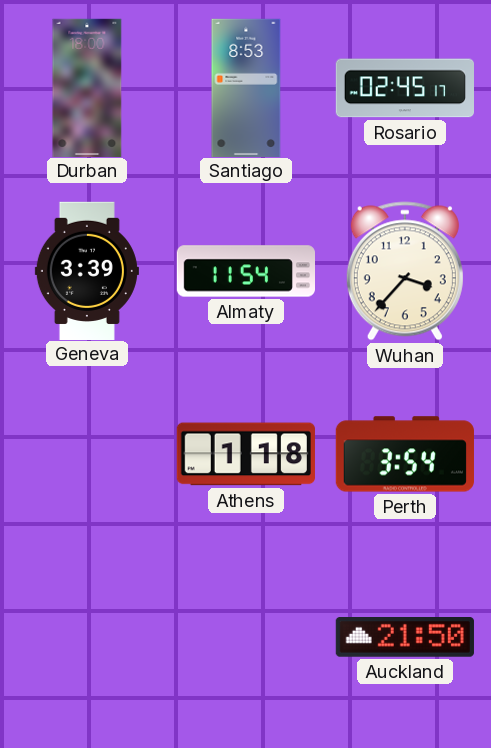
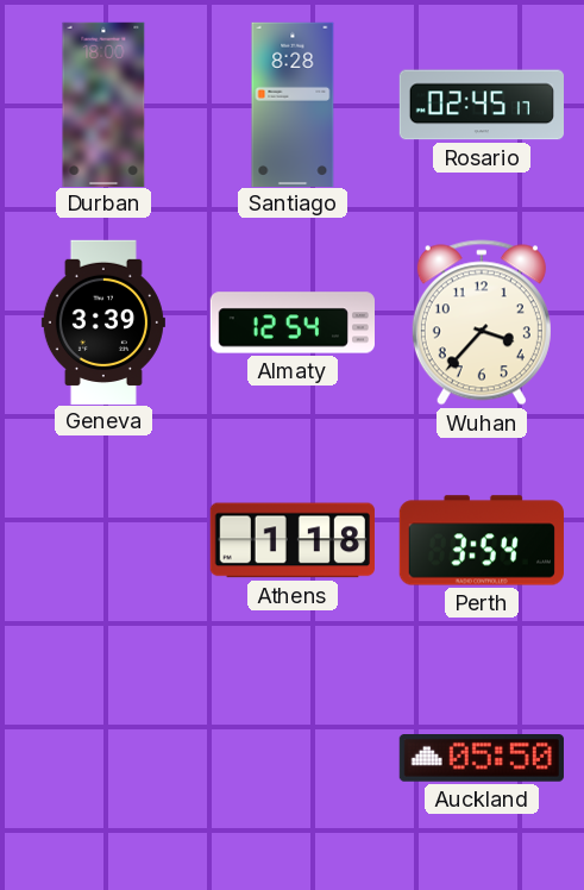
Santiago: 8:53 -> 8:28
Almaty: 11:54 -> 12:54
Auckland: 21:50 -> 05:50
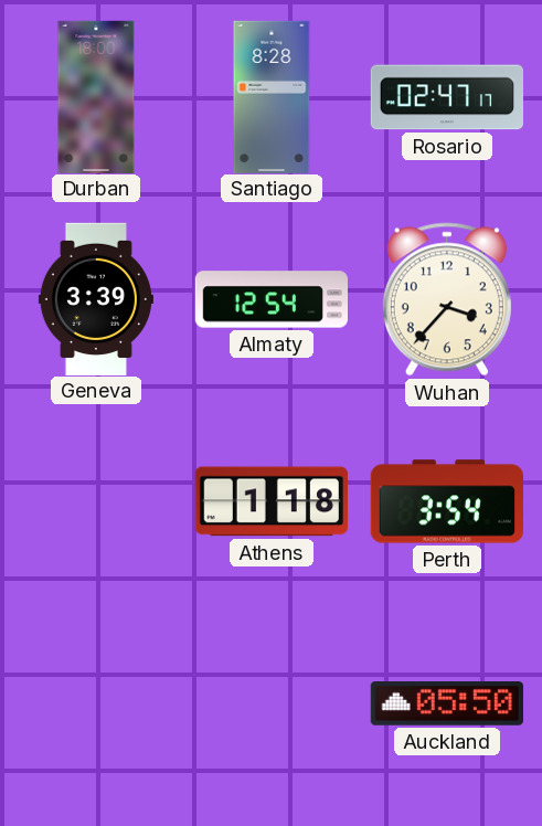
Rosario: 02:45 -> 02:47
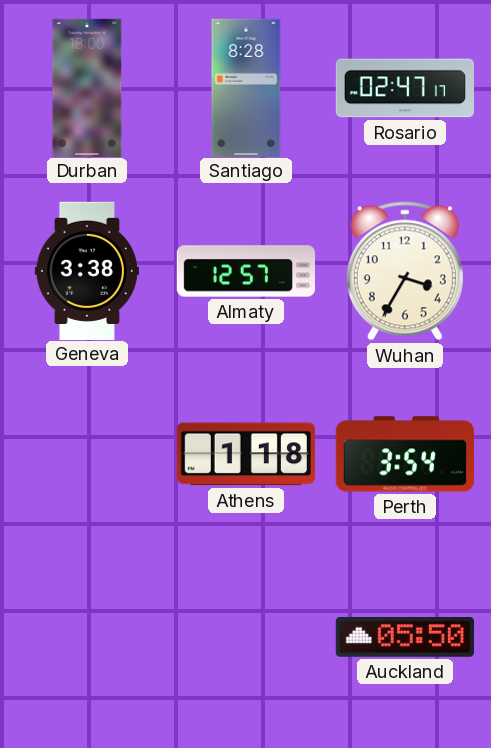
Geneva: 3:39 -> 3:38
Almaty: 12:54 -> 12:57
Wuhan: 3:37 -> 3:35
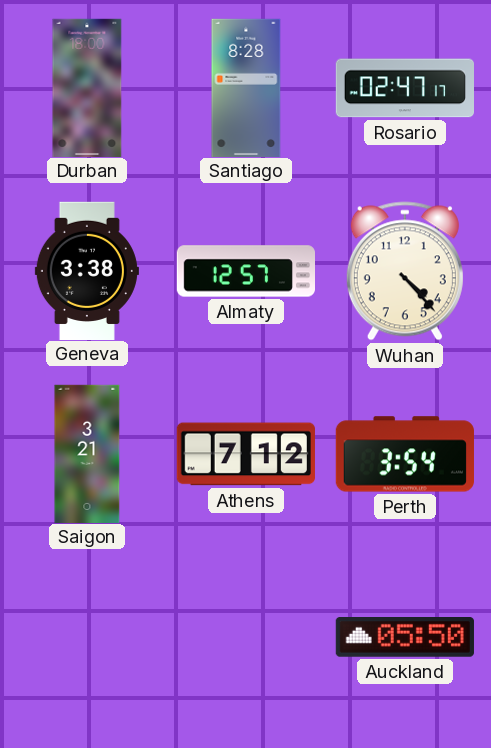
Wuhan: 3:35 -> 4:23
Saigon: none -> 3:21
Athens: 1:18 -> 7:12
